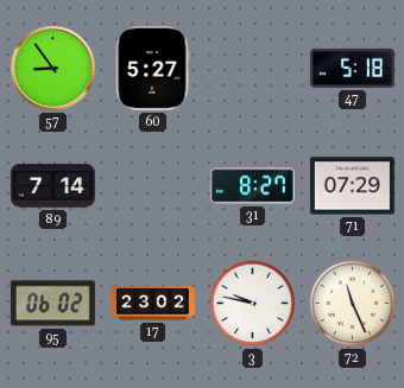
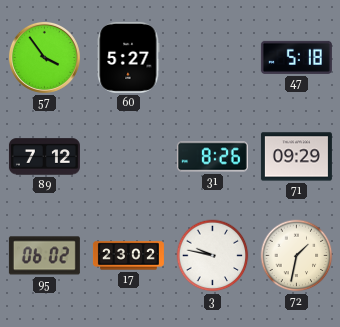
57: 8:54 -> 3:54
89: 7:14 -> 7:12
31: 8:27 -> 8:26
71: 07:29 -> 09:29
72: 11:26 -> 1:32
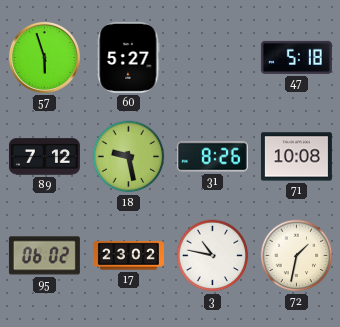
57: 3:54 -> 5:57
18: none -> 9:28
71: 09:29 -> 10:08
3: 9:47 -> 10:47
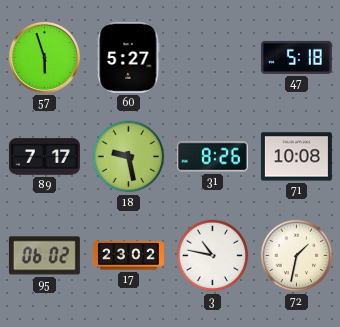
89: 7:12 -> 7:17
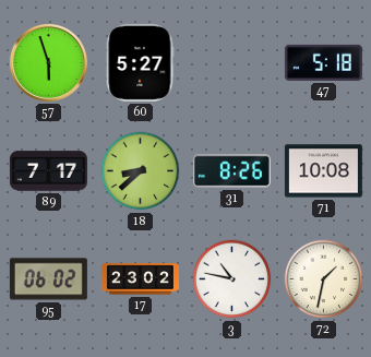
18: 9:28 -> 8:38
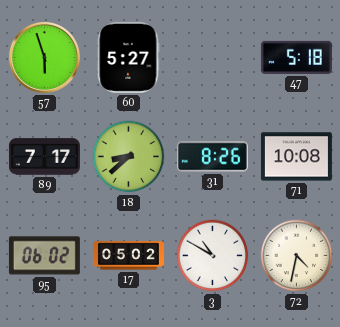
17: 23:02 -> 05:02
3: 10:47 -> 10:50
72: 1:32 -> 4:32
